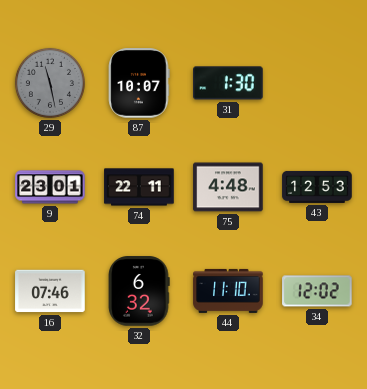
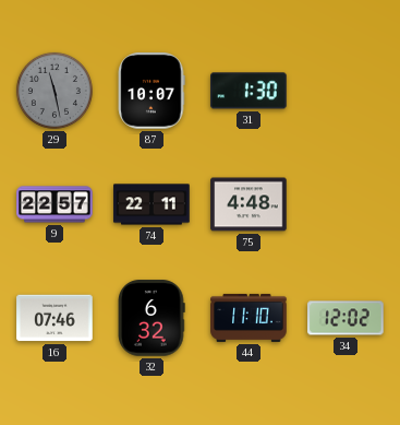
9: 23:01 -> 22:57
43: 12:53 -> none
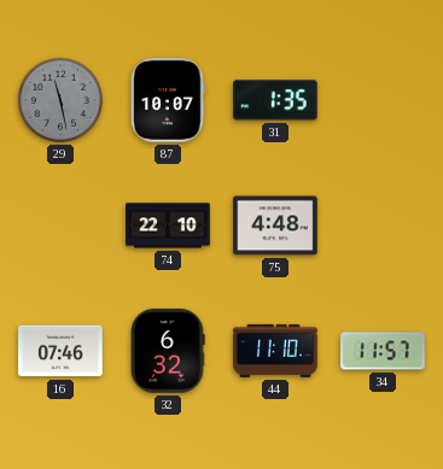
31: 1:30 -> 1:35
9: 22:57 -> none
74: 22:11 -> 22:10
34: 12:02 -> 11:57
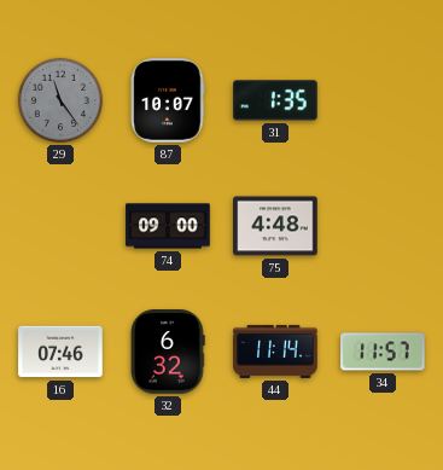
29: 11:28 -> 11:24
74: 22:10 -> 09:00
44: 11:10 -> 11:14
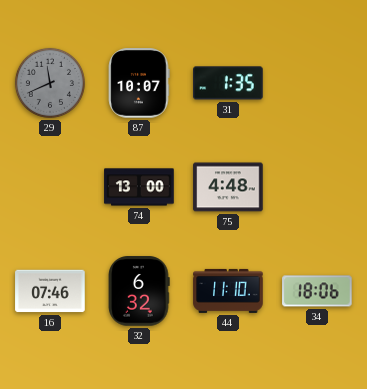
29: 11:24 -> 11:41
74: 09:00 -> 13:00
44: 11:14 -> 11:10
34: 11:57 -> 18:06
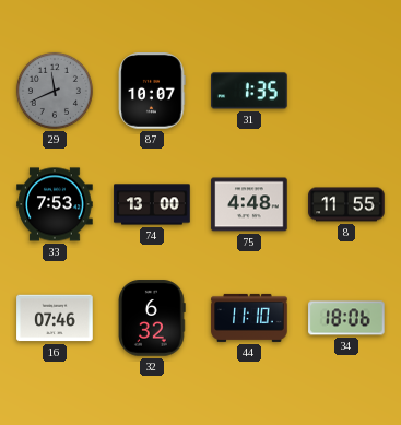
33: none -> 7:53
8: none -> 11:55
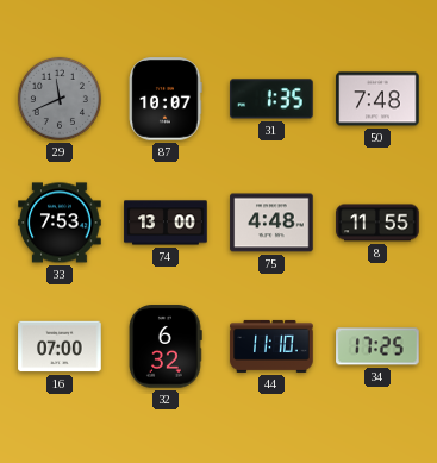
50: none -> 7:48
16: 07:46 -> 07:00
34: 18:06 -> 17:25
